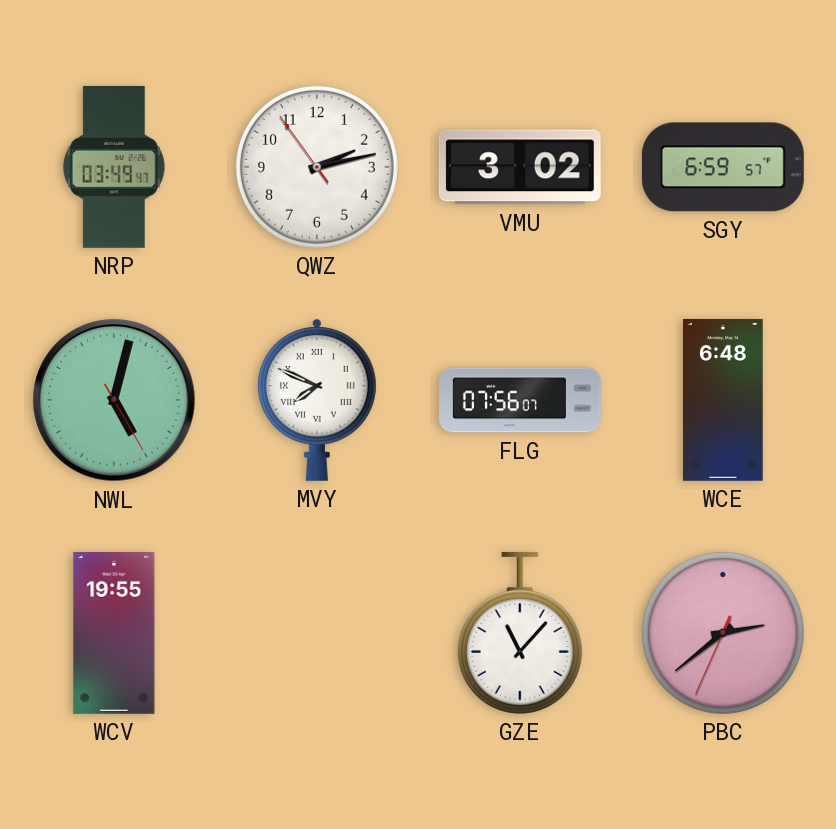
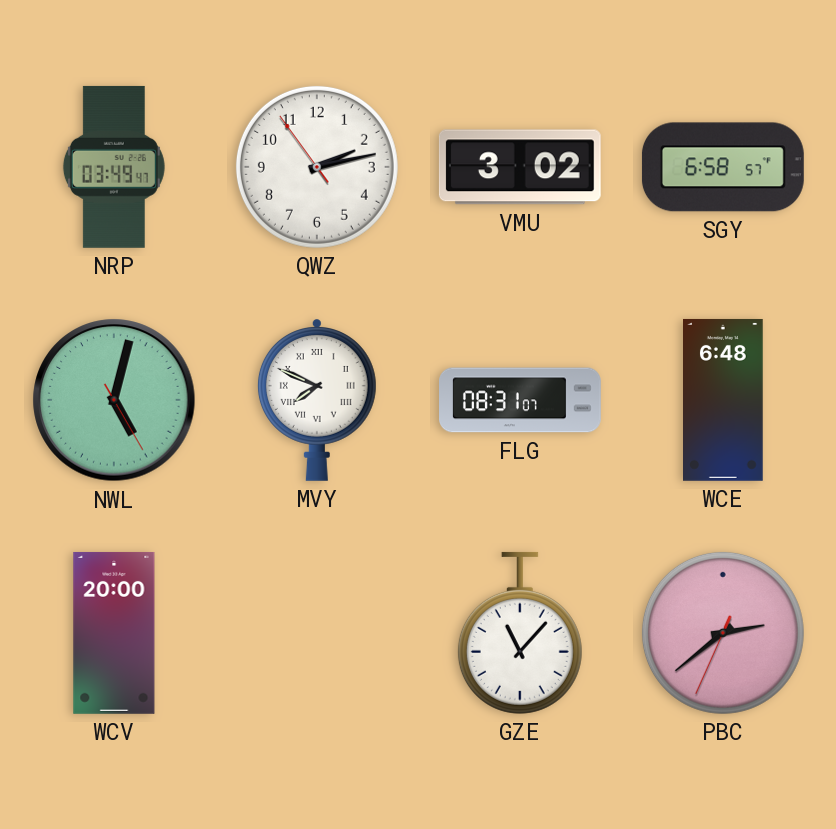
SGY: 6:59 -> 6:58
FLG: 07:56 -> 08:31
WCV: 19:55 -> 20:00
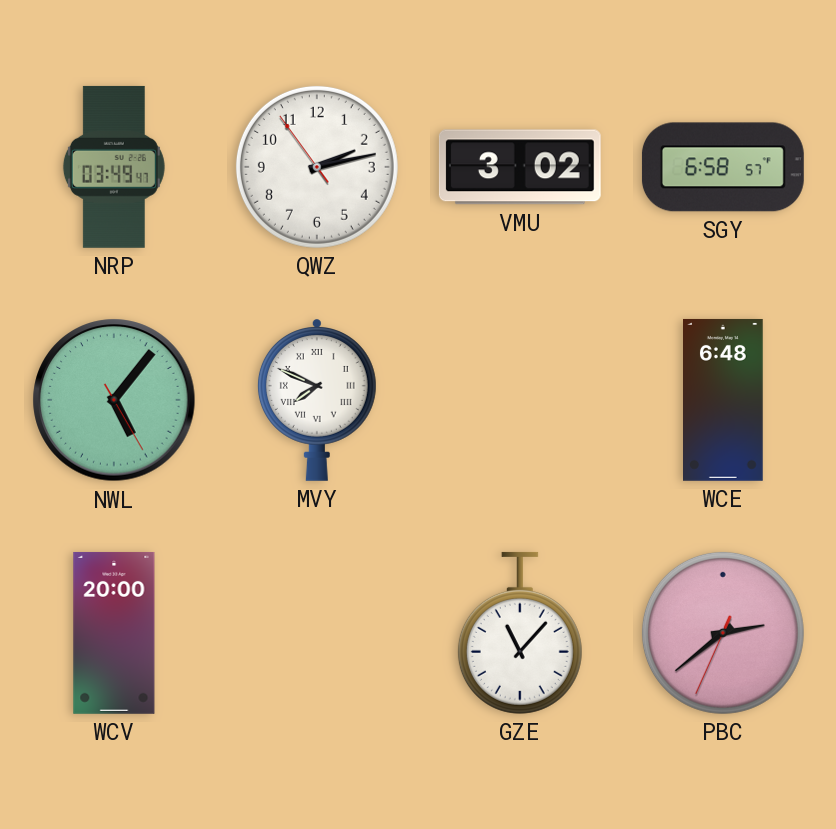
NWL: 5:02 -> 5:06
FLG: 08:31 -> none
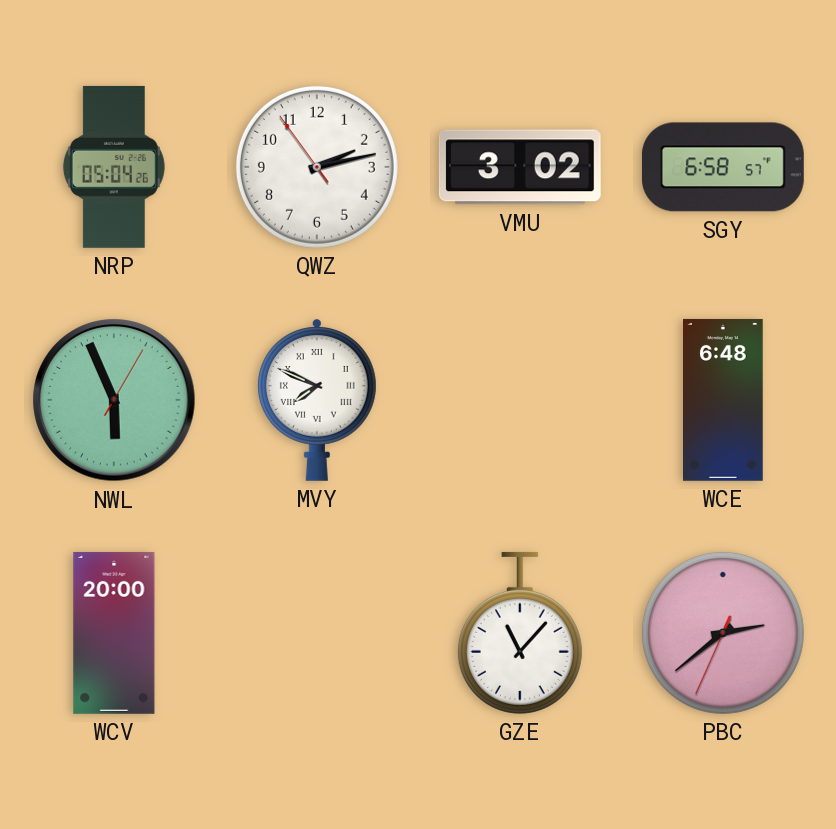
NRP: 03:49 -> 05:04
NWL: 5:06 -> 5:56
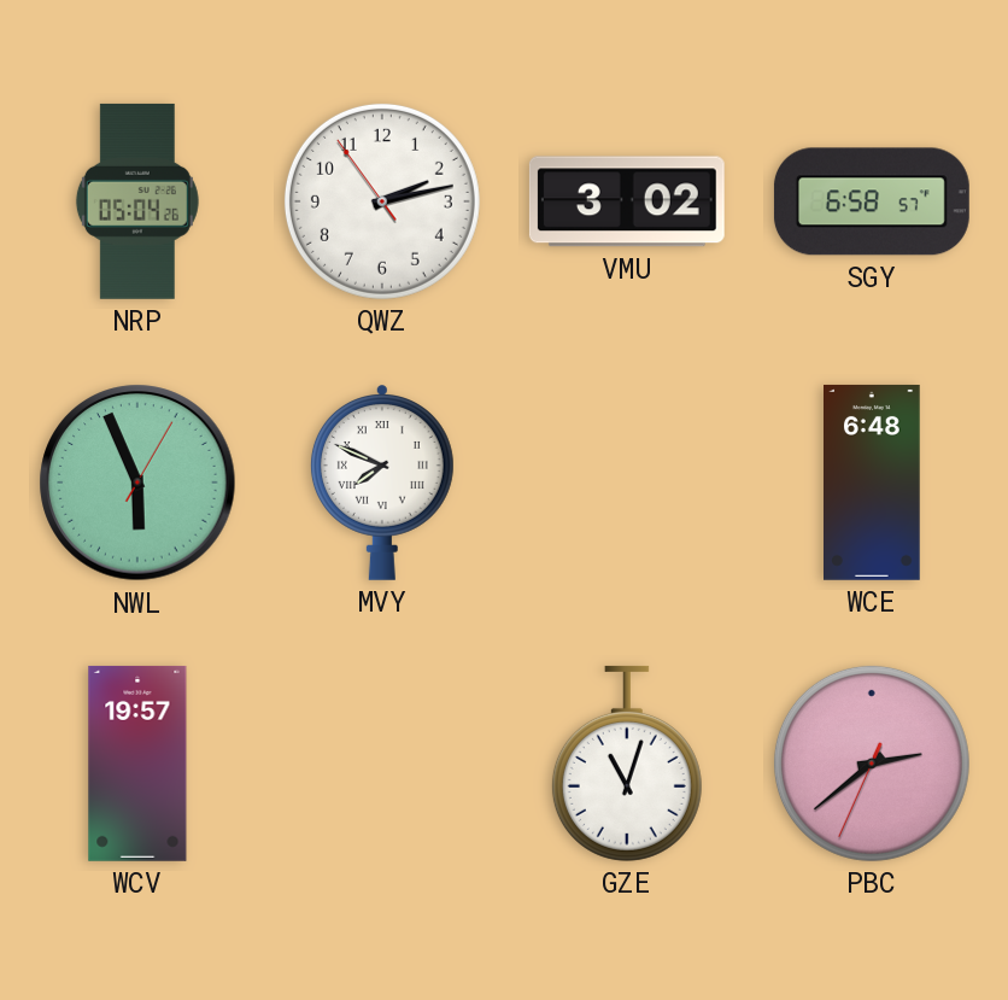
WCV: 20:00 -> 19:57
GZE: 11:07 -> 11:03
